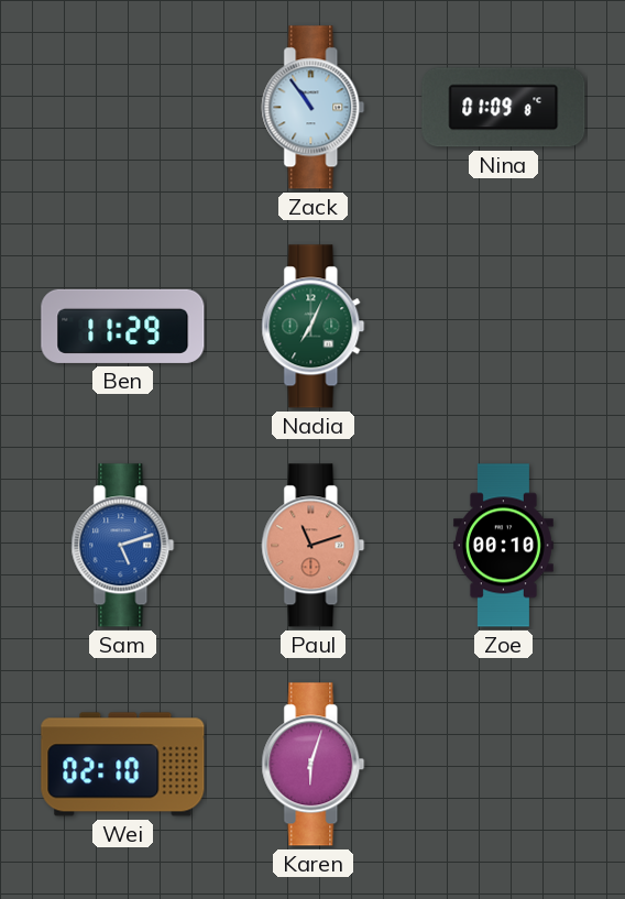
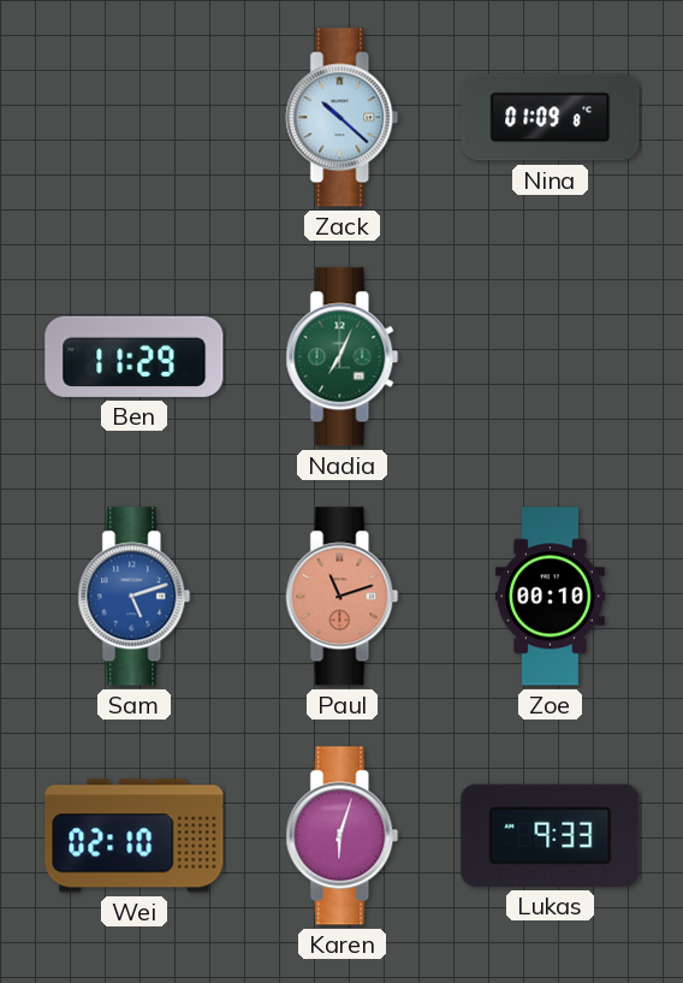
Zack: 10:54 -> 10:22
Lukas: none -> 9:33
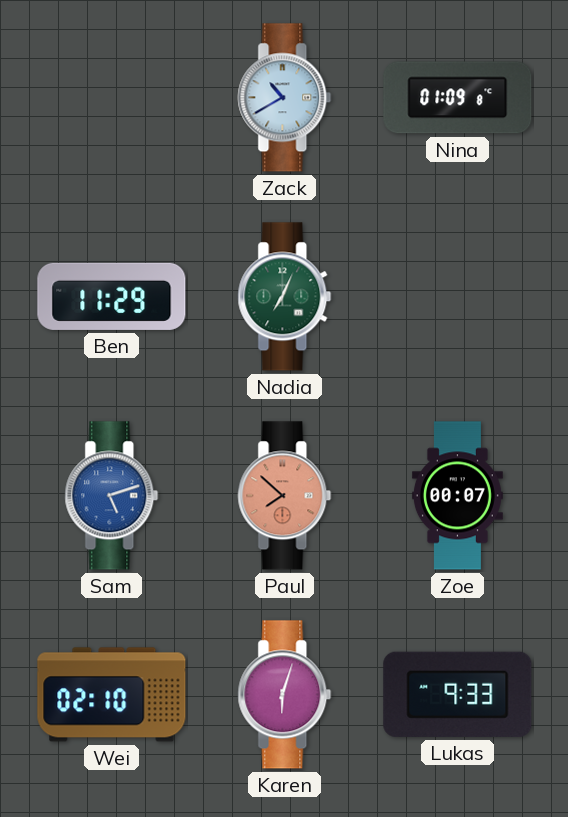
Zack: 10:22 -> 10:40
Paul: 11:12 -> 7:52
Zoe: 00:10 -> 00:07
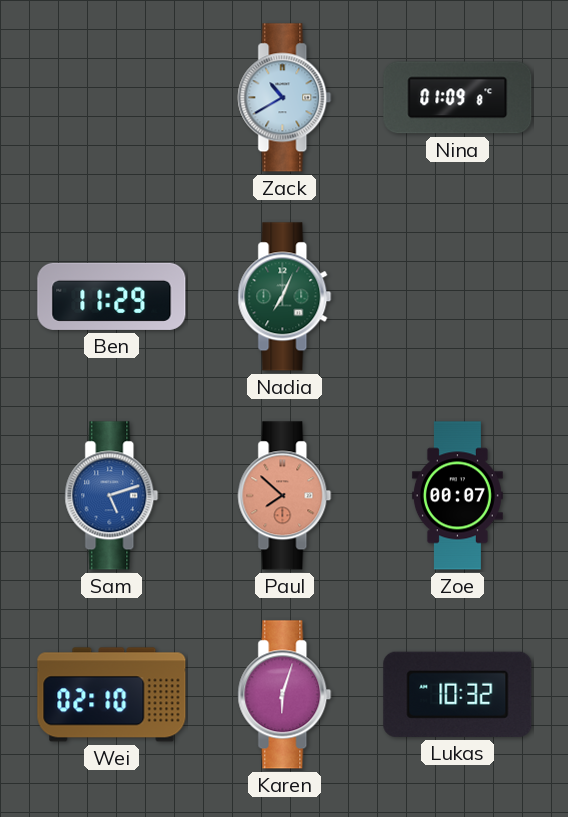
Lukas: 9:33 -> 10:32
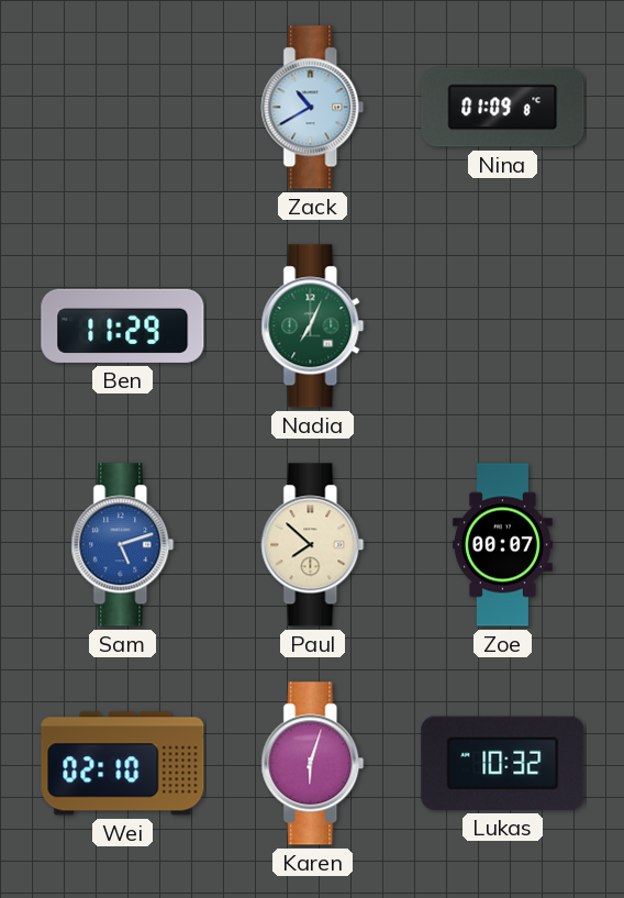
Paul dial: salmon -> cream
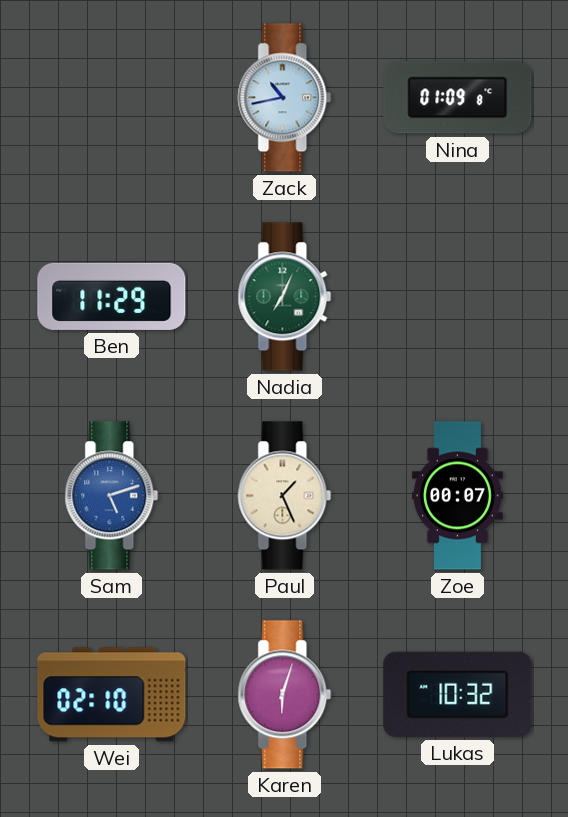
Zack: 10:40 -> 10:43
Paul: 7:52 -> 1:26
